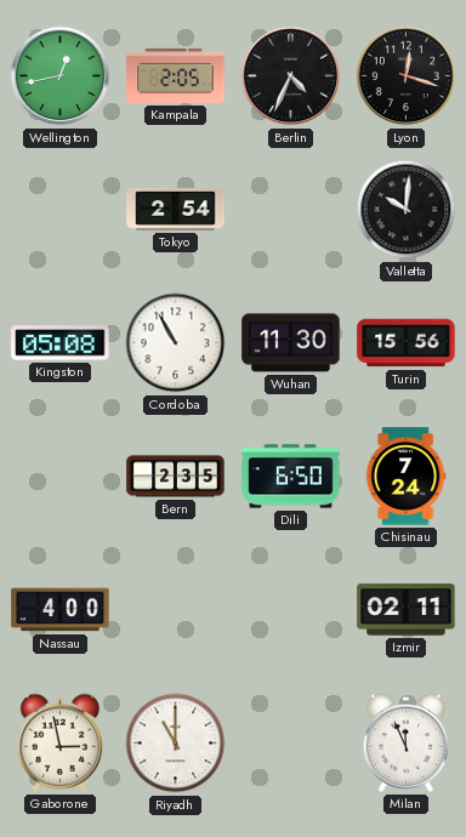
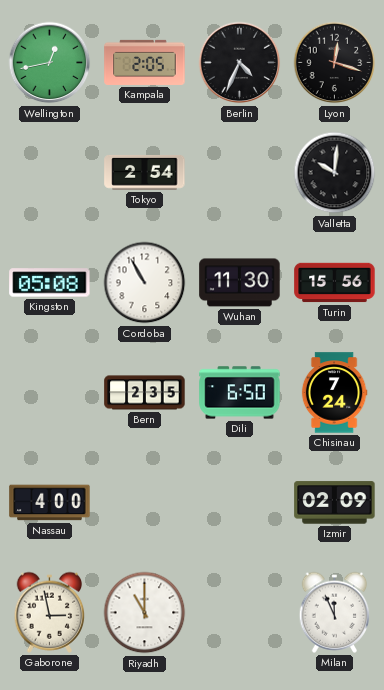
Izmir: 02:11 -> 02:09
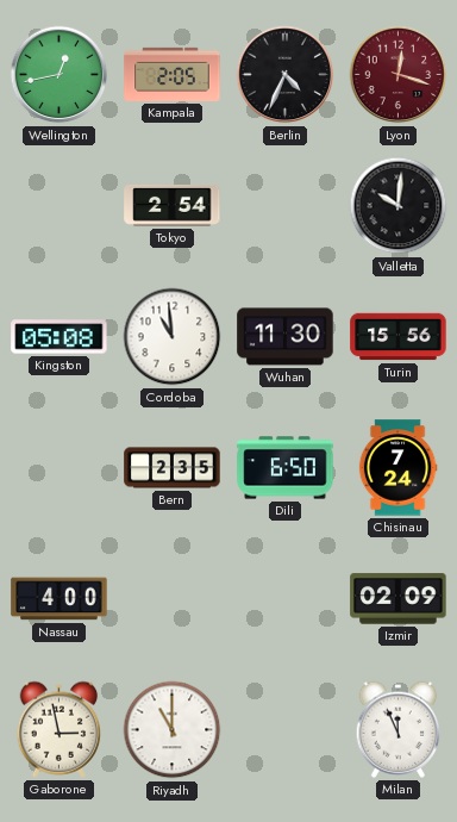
Lyon dial: black -> burgundy
Cordoba: 10:55 -> 10:59
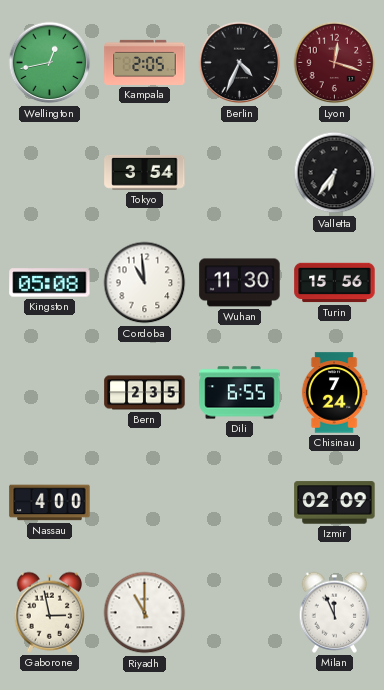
Tokyo: 2:54 -> 3:54
Valletta: 10:01 -> 6:36
Dili: 6:50 -> 6:55
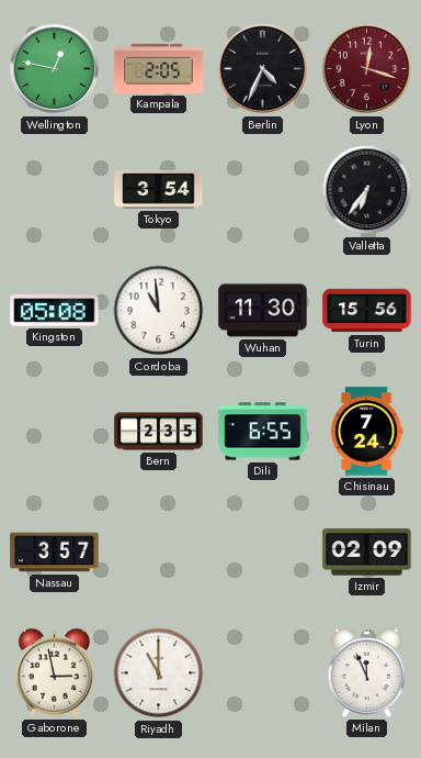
Wellington: 12:43 -> 12:47
Nassau: 4:00 -> 3:57
